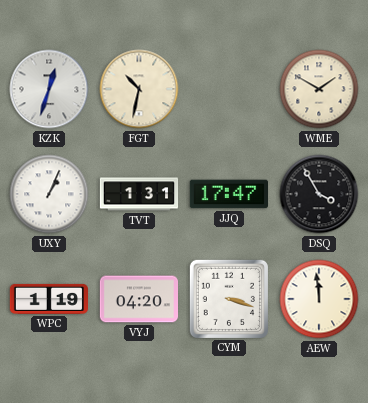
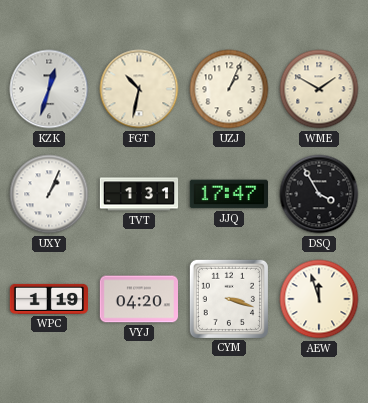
UZJ: none -> 1:04
AEW: 11:59 -> 11:57
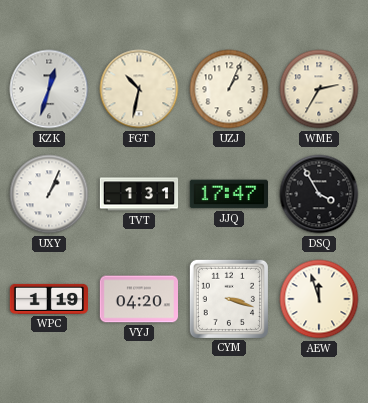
WME: 1:50 -> 2:35
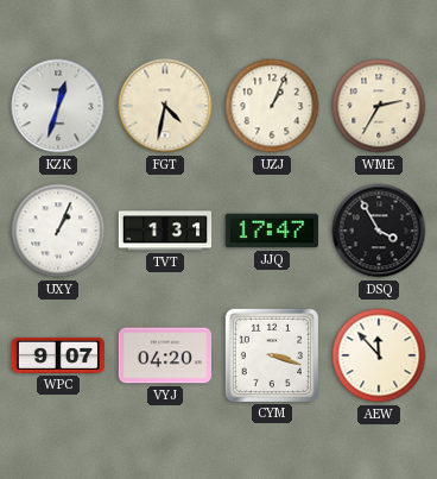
FGT: 10:32 -> 4:32
WPC: 1:19 -> 9:07
AEW: 11:57 -> 11:53
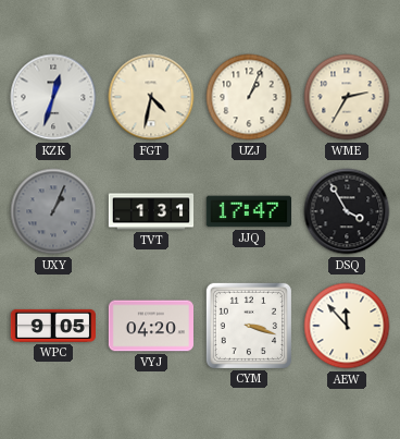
UXY dial: white -> grey
WPC: 9:07 -> 9:05
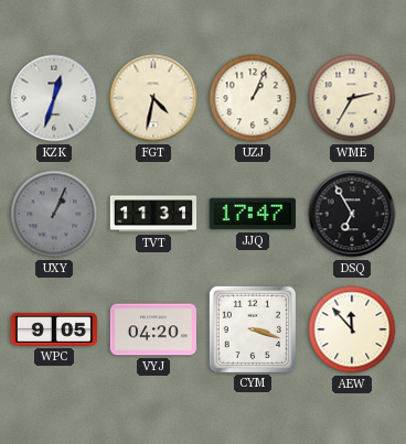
TVT: 1:31 -> 11:31
DSQ: 3:55 -> 6:55
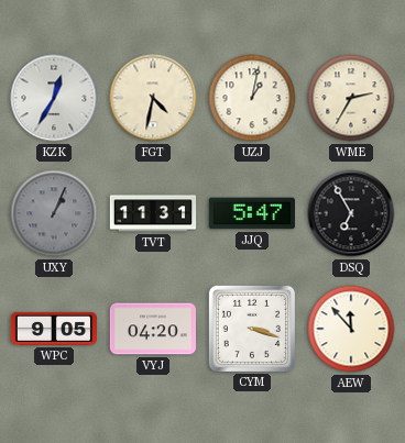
KZK: 12:33 -> 12:35
UZJ: 1:04 -> 1:02
JJQ: 17:47 -> 5:47
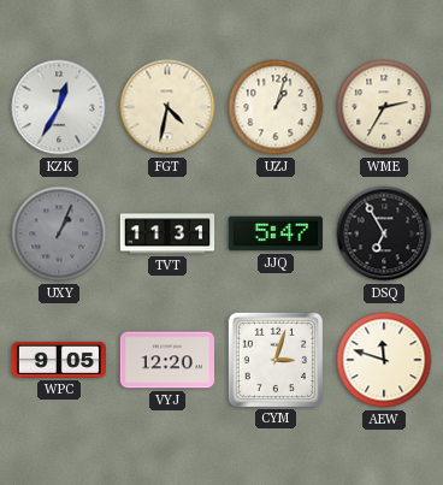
UZJ: 1:02 -> 1:03
VYJ: 04:20 -> 12:20
CYM: 3:18 -> 3:03
AEW: 11:53 -> 11:48
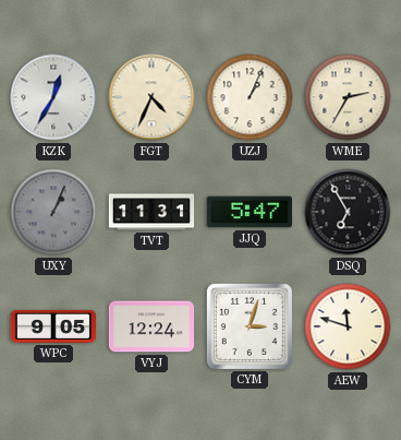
FGT: 4:32 -> 4:34
UZJ: 1:03 -> 1:04
VYJ: 12:20 -> 12:24
